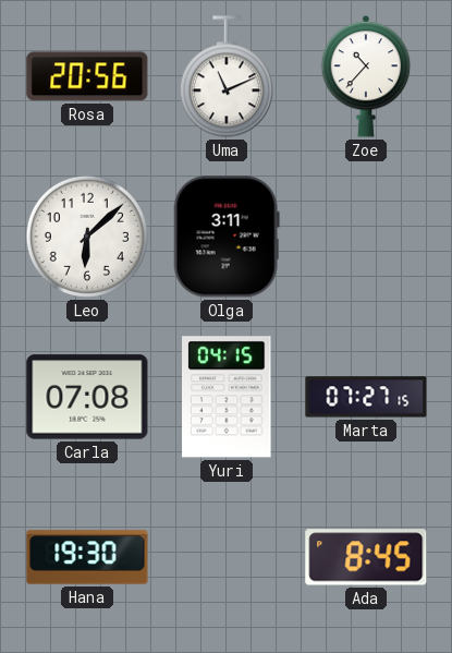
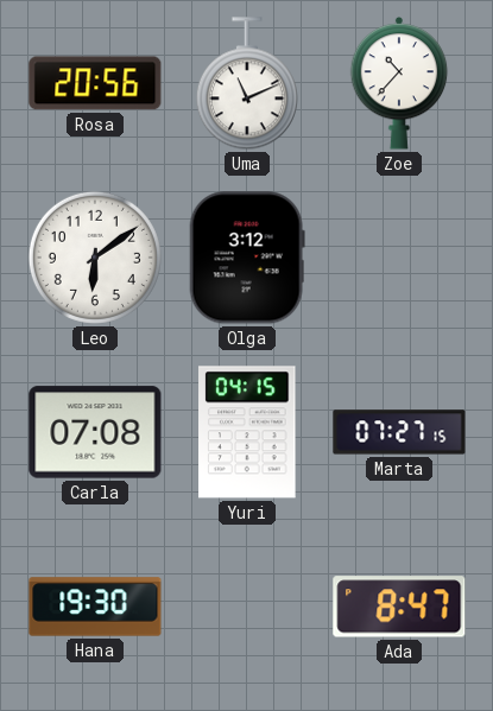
Leo: 6:08 -> 6:09
Olga: 3:11 -> 3:12
Ada: 8:45 -> 8:47
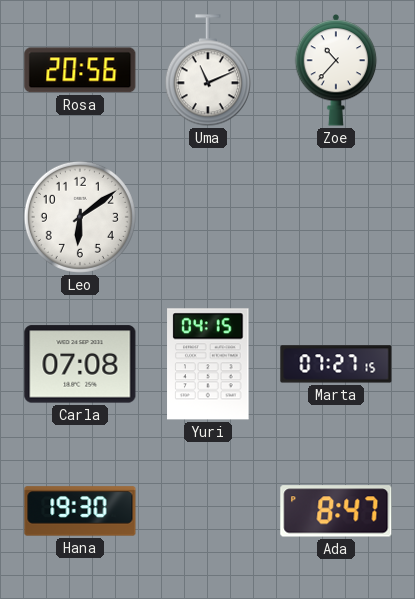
Olga: 3:12 -> none
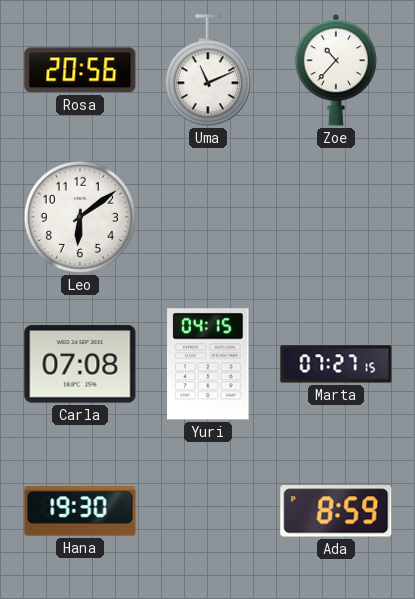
Ada: 8:47 -> 8:59
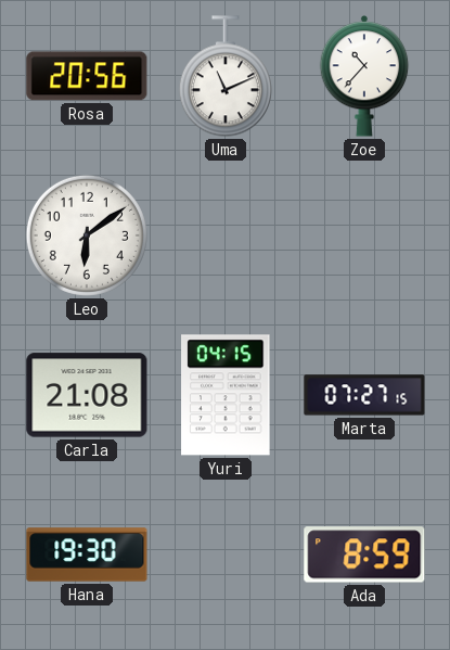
Carla: 07:08 -> 21:08
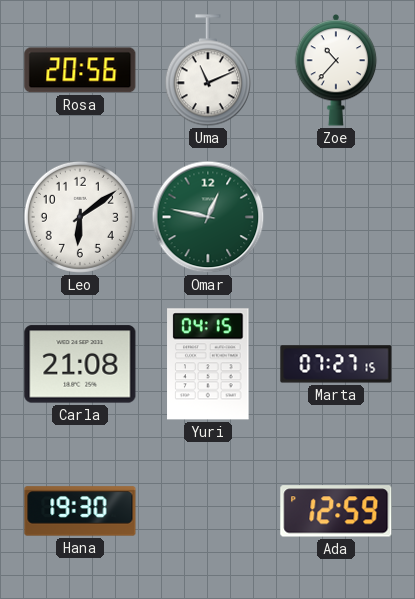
Omar: none -> 12:47
Ada: 8:59 -> 12:59
